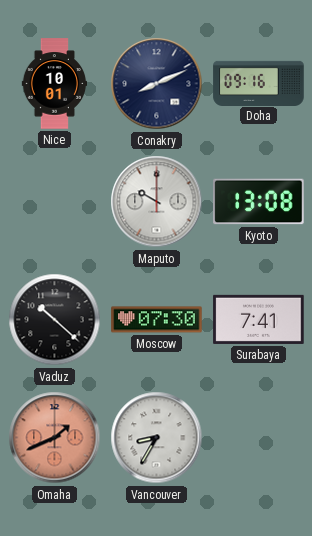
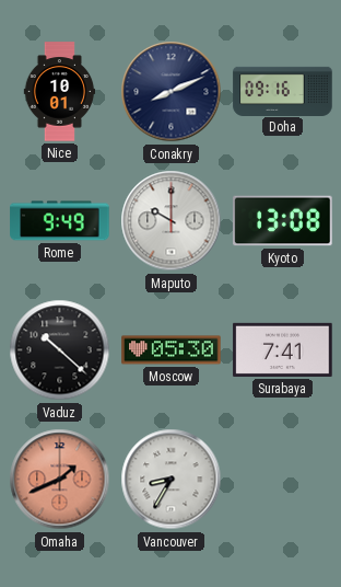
Rome: none -> 9:49
Moscow: 07:30 -> 05:30
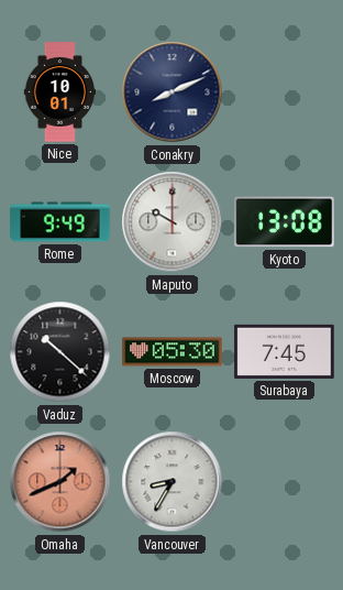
Doha: 09:16 -> none
Surabaya: 7:41 -> 7:45
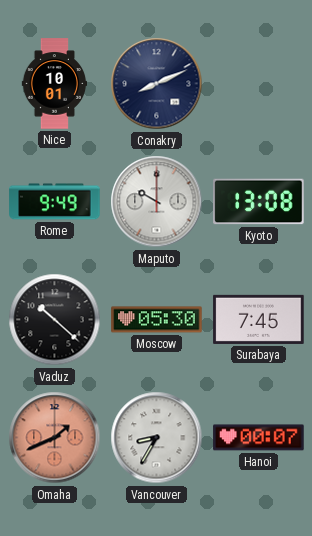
Hanoi: none -> 00:07
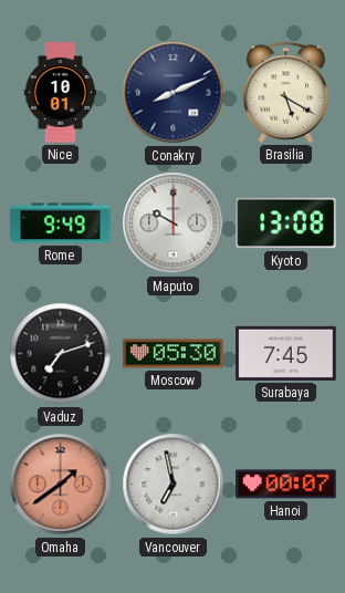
Brasilia: none -> 5:20
Vaduz: 10:22 -> 7:12
Omaha: 1:41 -> 1:39
Vancouver: 8:35 -> 6:58
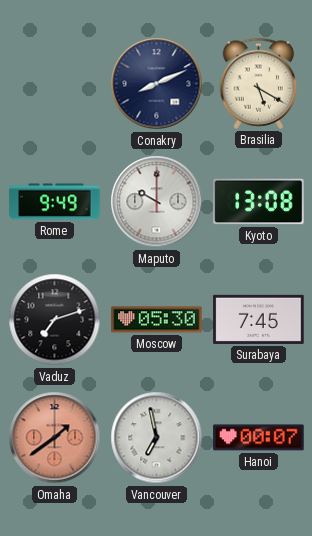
Nice: 10:01 -> none
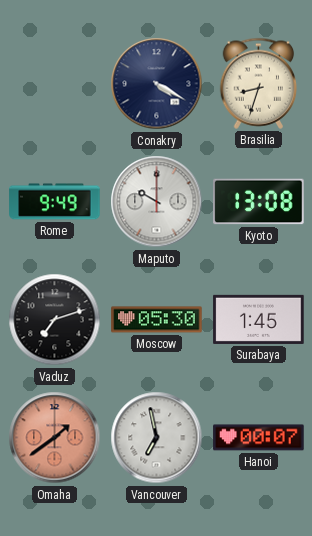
Conakry: 8:11 -> 4:20
Brasilia: 5:20 -> 8:33
Surabaya: 7:45 -> 1:45
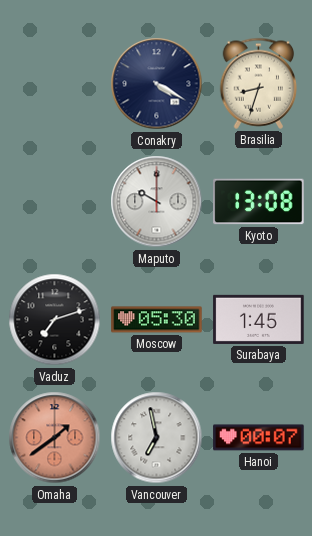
Rome: 9:49 -> none
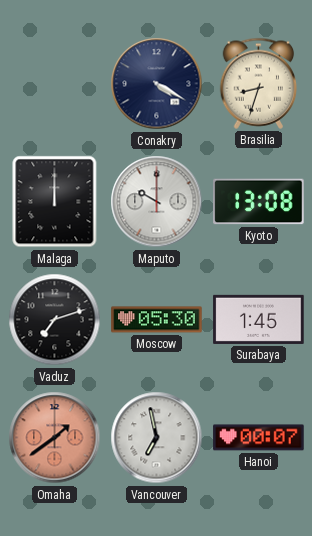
Malaga: none -> 12:00
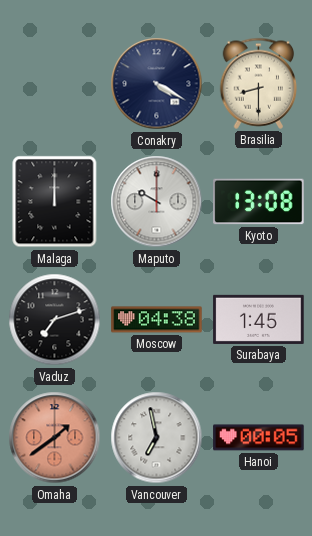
Brasilia: 8:33 -> 8:30
Moscow: 05:30 -> 04:38
Hanoi: 00:07 -> 00:05
